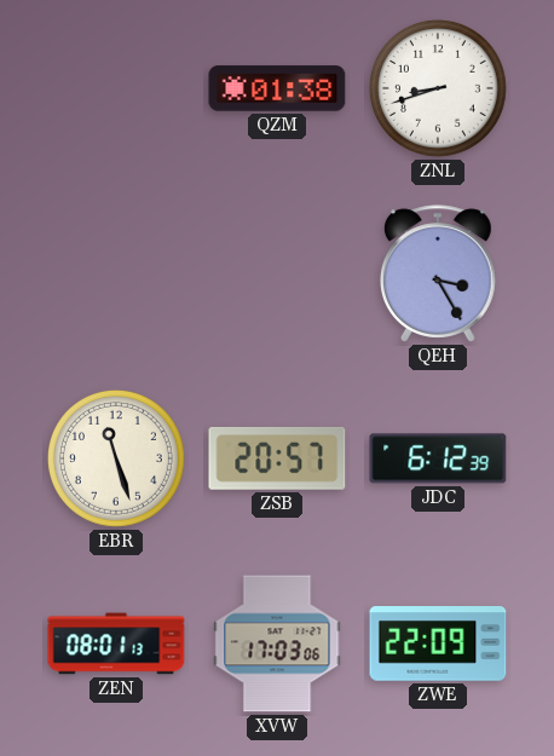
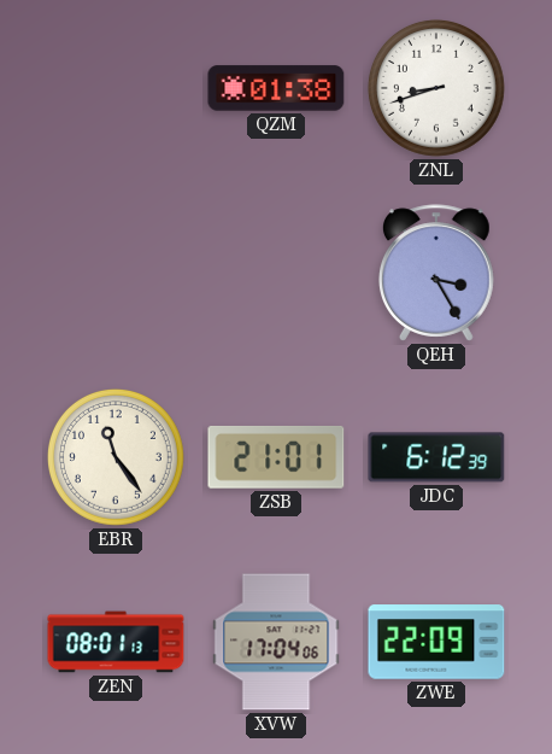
EBR: 11:27 -> 11:24
ZSB: 20:57 -> 21:01
XVW: 17:03 -> 17:04
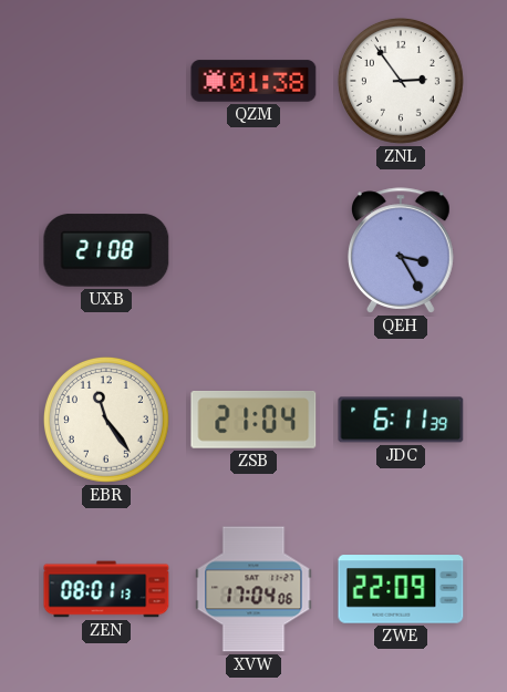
ZNL: 8:42 -> 2:54
UXB: none -> 21:08
ZSB: 21:01 -> 21:04
JDC: 6:12 -> 6:11
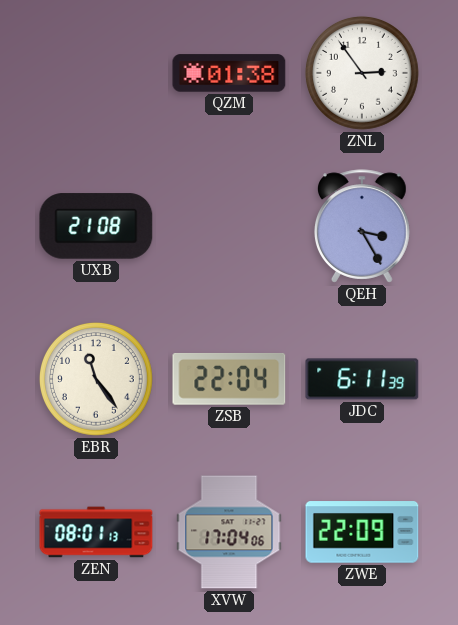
ZSB: 21:04 -> 22:04
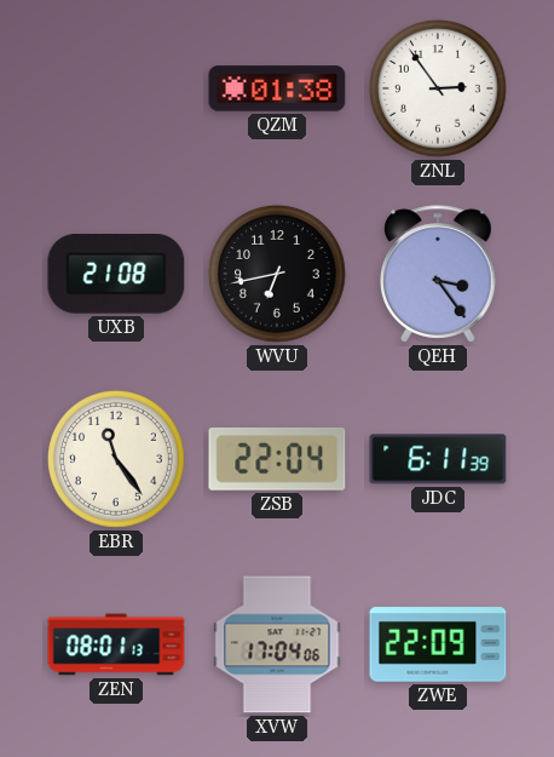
WVU: none -> 6:43
QEH: 3:25 -> 3:24
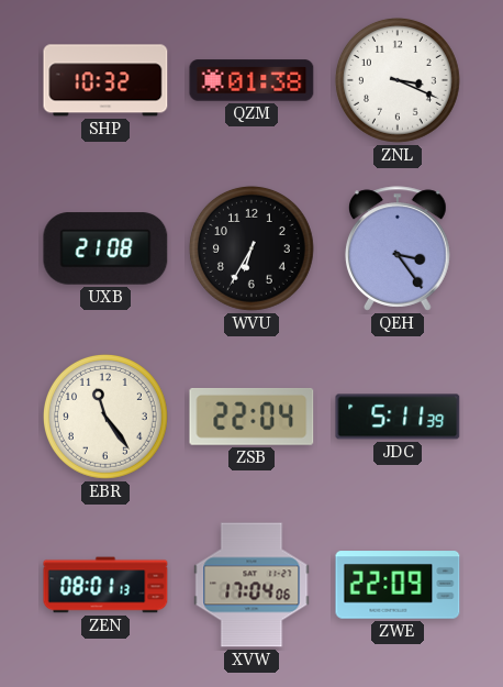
SHP: none -> 10:32
ZNL: 2:54 -> 3:19
WVU: 6:43 -> 6:35
JDC: 6:11 -> 5:11
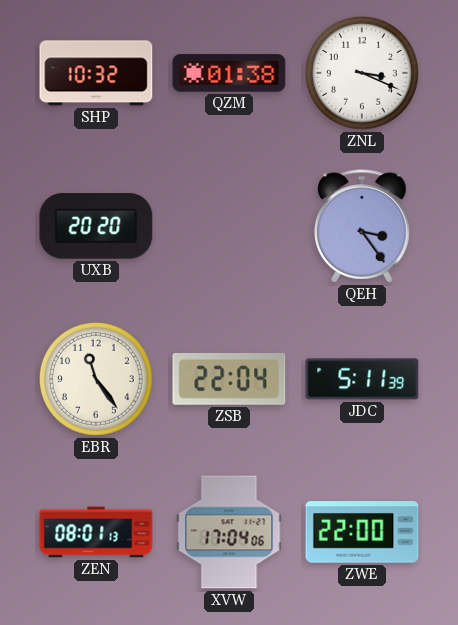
UXB: 21:08 -> 20:20
WVU: 6:35 -> none
ZWE: 22:09 -> 22:00
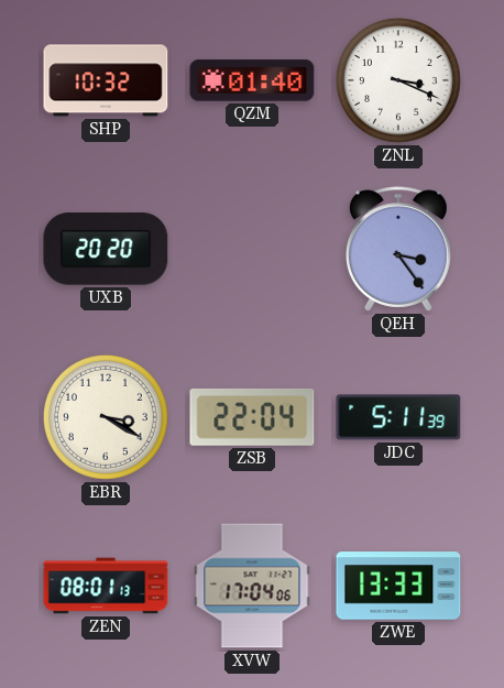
QZM: 01:38 -> 01:40
EBR: 11:24 -> 3:20
ZWE: 22:00 -> 13:33
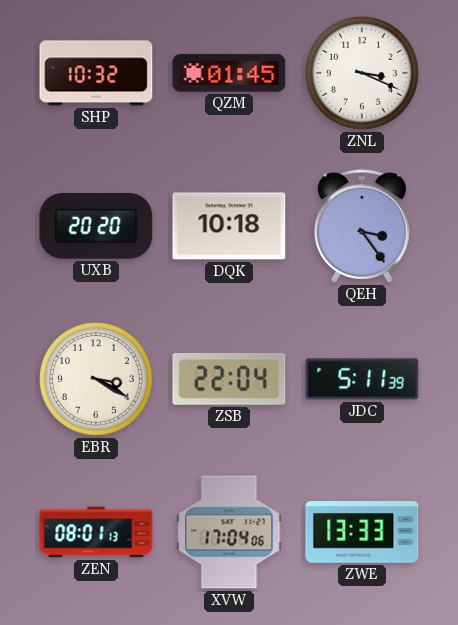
QZM: 01:40 -> 01:45
DQK: none -> 10:18
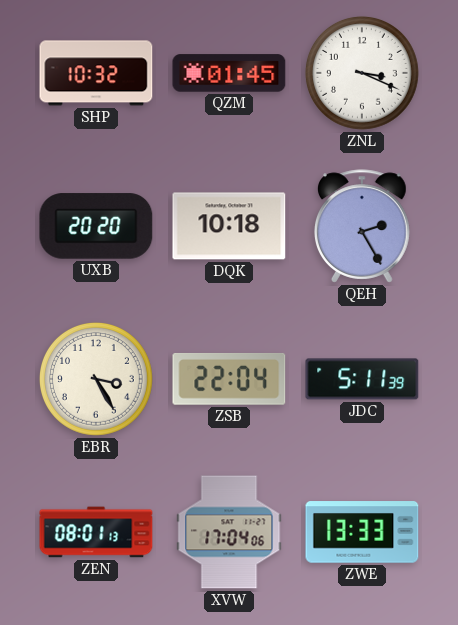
QEH: 3:24 -> 2:25
EBR: 3:20 -> 3:25
